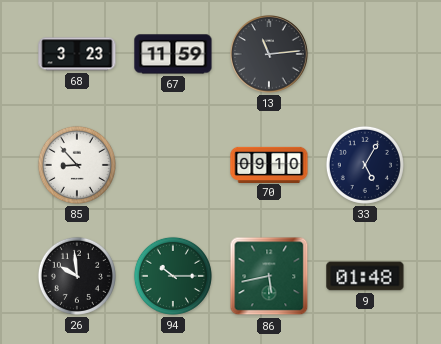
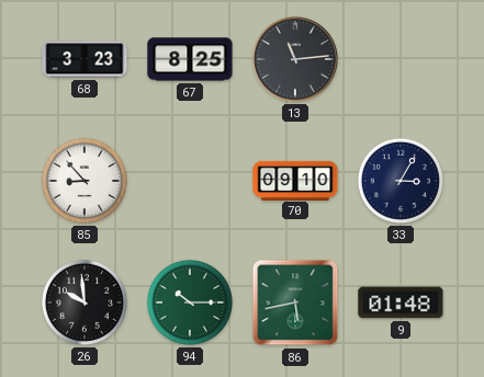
67: 11:59 -> 8:25
33: 5:05 -> 3:05
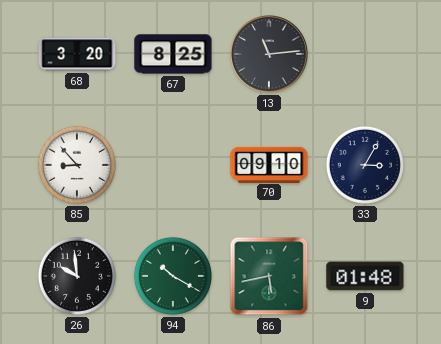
68: 3:23 -> 3:20
94: 10:15 -> 10:20
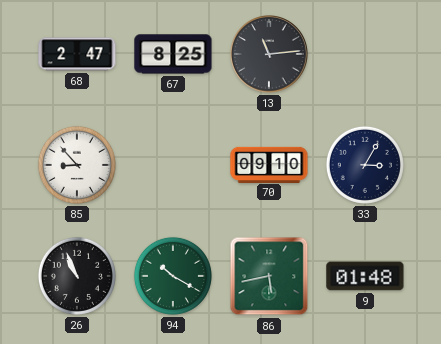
68: 3:20 -> 2:47
26: 9:59 -> 10:56
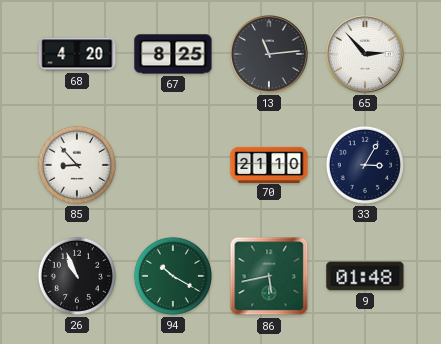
68: 2:47 -> 4:20
65: none -> 2:53
70: 09:10 -> 21:10
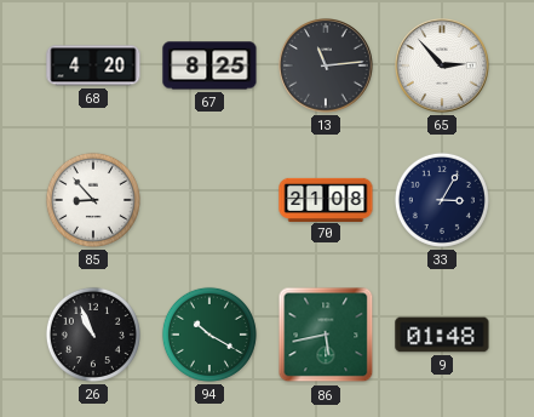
70: 21:10 -> 21:08
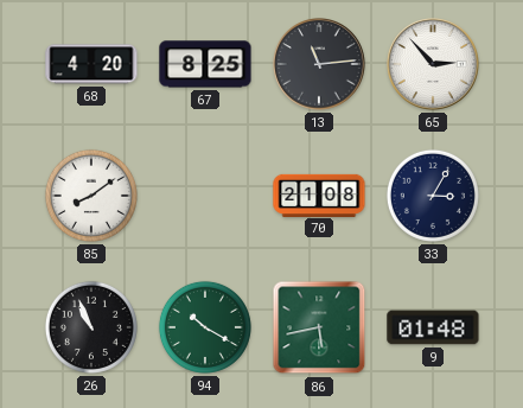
85: 8:53 -> 8:09
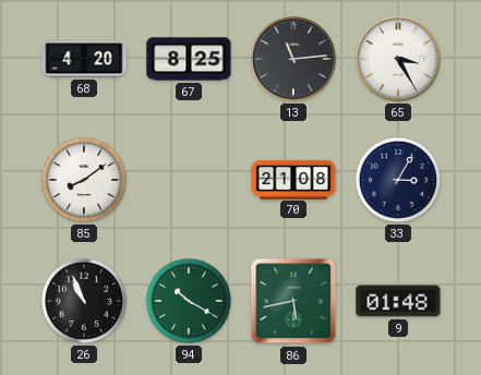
65: 2:53 -> 3:25
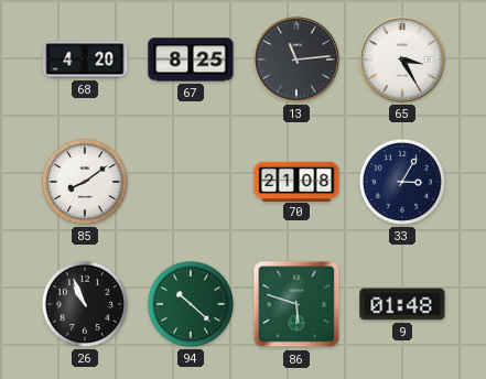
94: 10:20 -> 10:22
86: 5:43 -> 5:48
